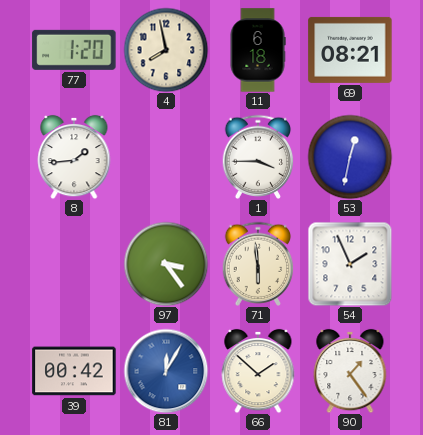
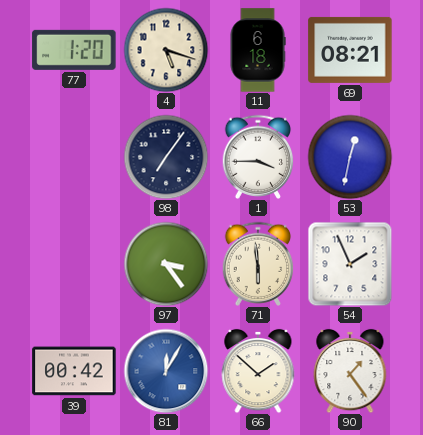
4: 7:58 -> 5:18
8: 1:44 -> none
98: none -> 7:06
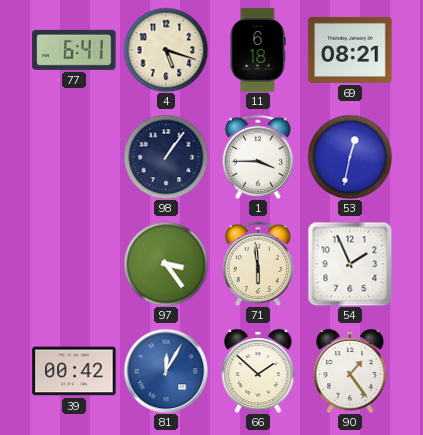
77: 1:20 -> 6:41
98: 7:06 -> 1:06
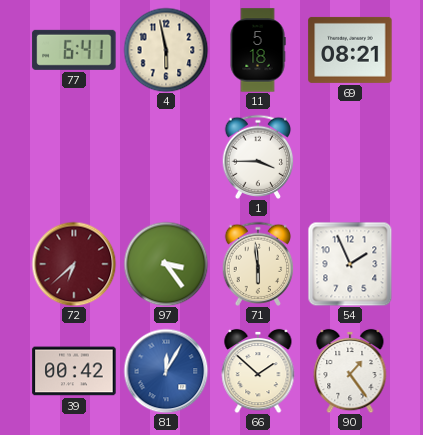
4: 5:18 -> 5:58
11: 6:18 -> 5:18
98: 1:06 -> none
53: 12:32 -> none
72: none -> 6:38
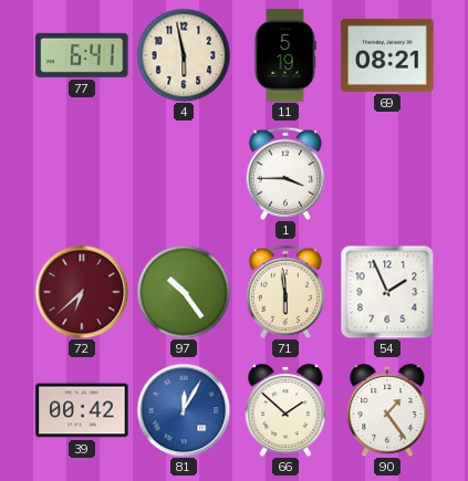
11: 5:18 -> 5:19
97: 3:24 -> 10:24
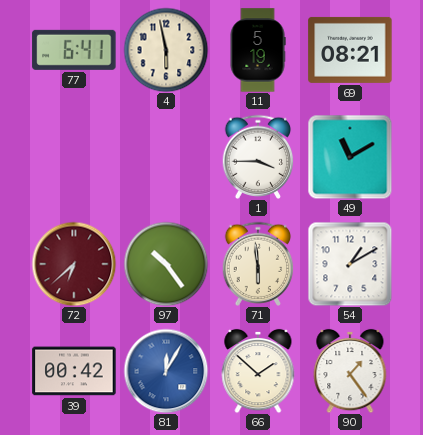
49: none -> 11:10
54: 1:56 -> 1:10
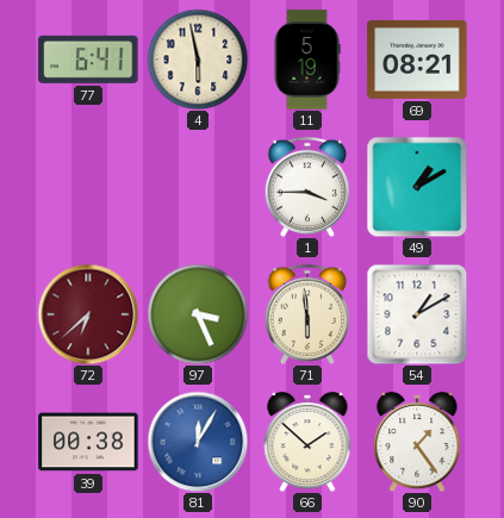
49: 11:10 -> 1:10
97: 10:24 -> 3:26
39: 00:42 -> 00:38
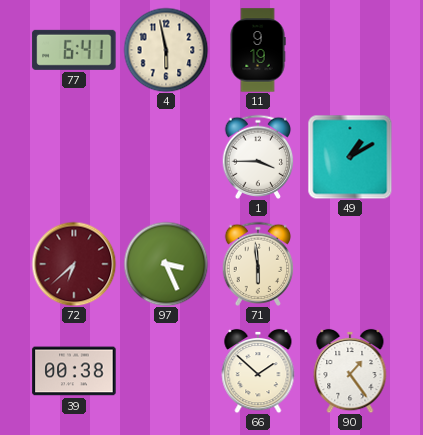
11: 5:19 -> 9:19
69: 08:21 -> none
54: 1:10 -> none
81: 12:05 -> none
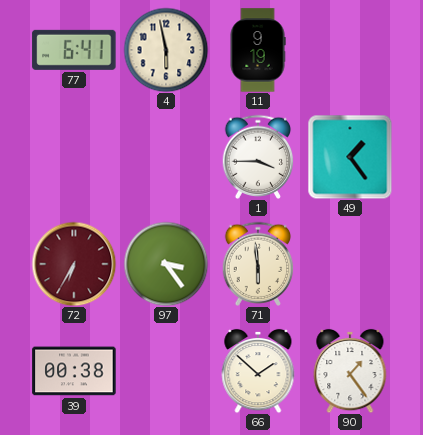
49: 1:10 -> 1:24
72: 6:38 -> 6:35
97: 3:26 -> 3:24
